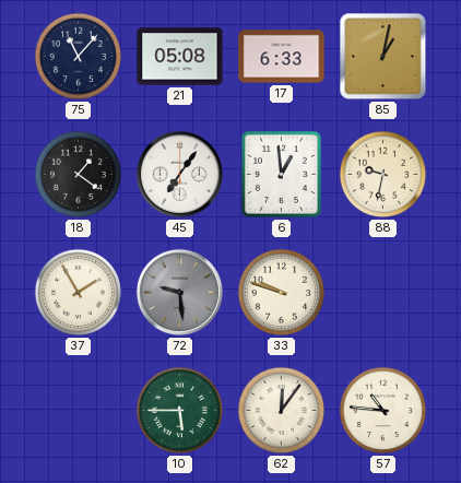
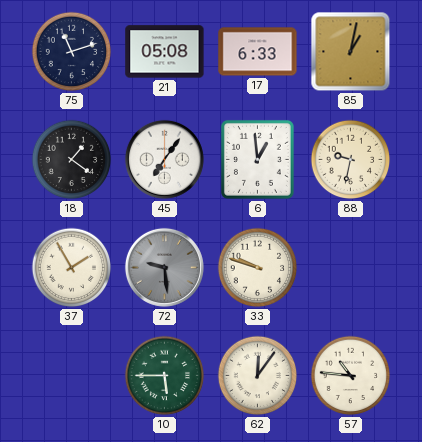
75: 11:07 -> 11:12
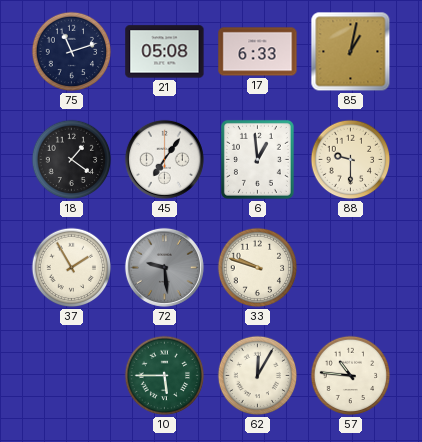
88: 9:32 -> 9:30
62: 12:06 -> 12:05
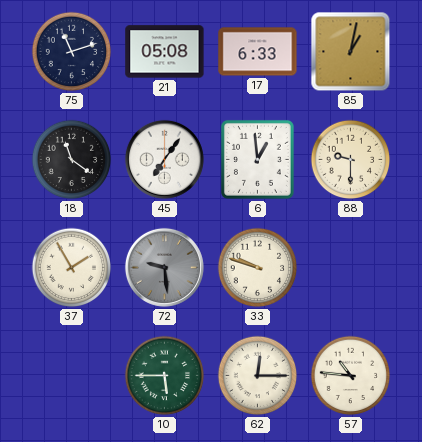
18: 1:21 -> 11:21
62: 12:05 -> 12:15
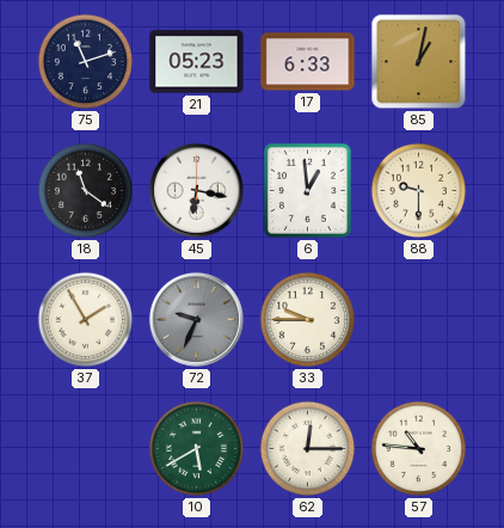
21: 05:08 -> 05:23
45: 7:06 -> 6:17
72: 9:29 -> 9:34
33: 9:48 -> 9:45
10: 5:45 -> 5:40
